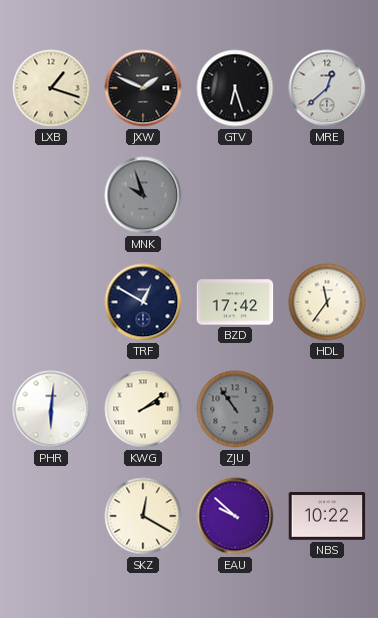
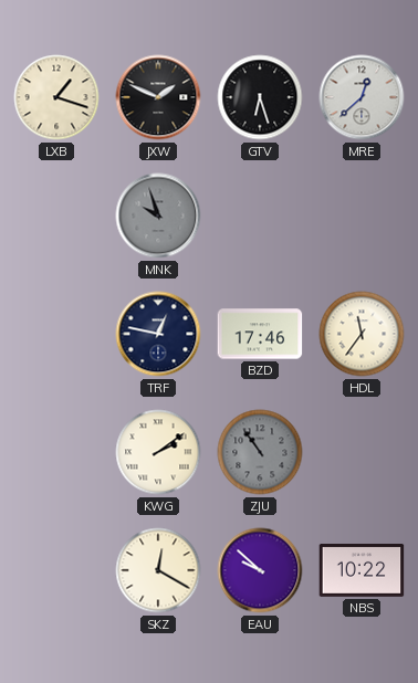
TRF: 12:50 -> 12:47
BZD: 17:42 -> 17:46
PHR: 6:01 -> none
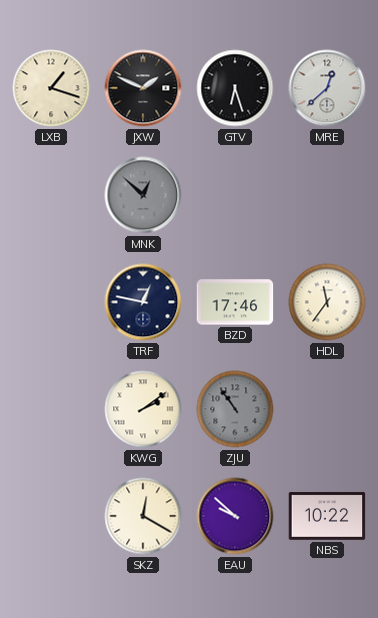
MNK: 9:57 -> 12:52
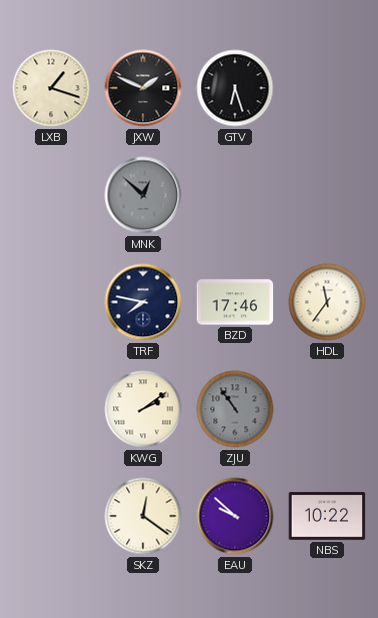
MRE: 12:38 -> none
TRF: 12:47 -> 7:47
SKZ: 12:20 -> 12:21
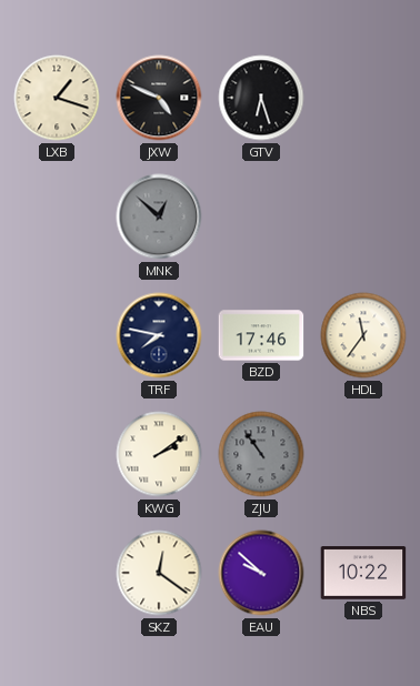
JXW: 1:49 -> 4:49
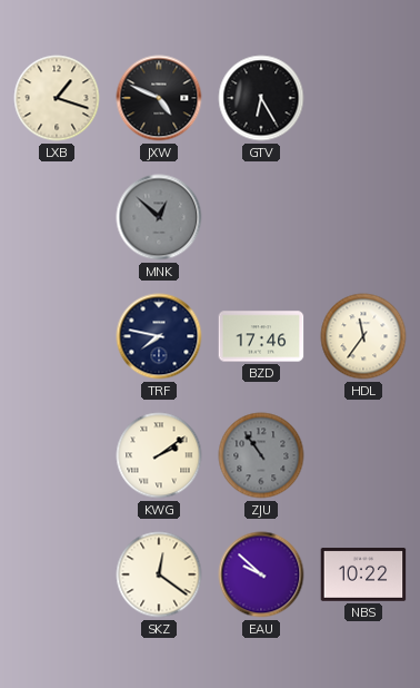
GTV: 6:27 -> 6:25
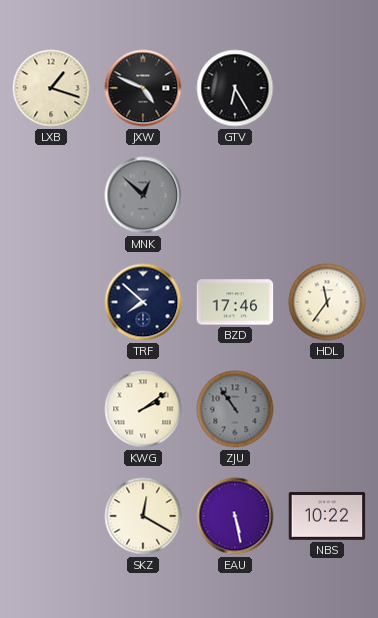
TRF: 7:47 -> 7:52
SKZ: 12:21 -> 12:20
EAU: 9:52 -> 5:28
